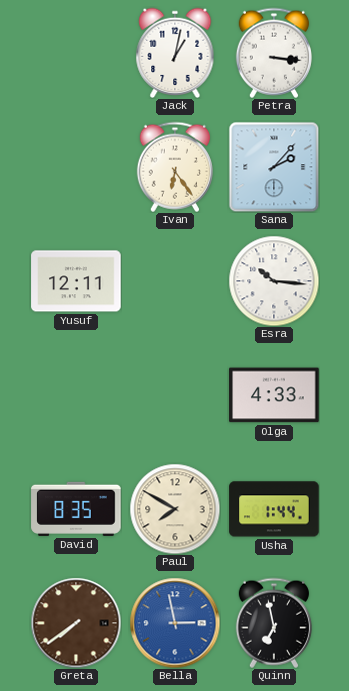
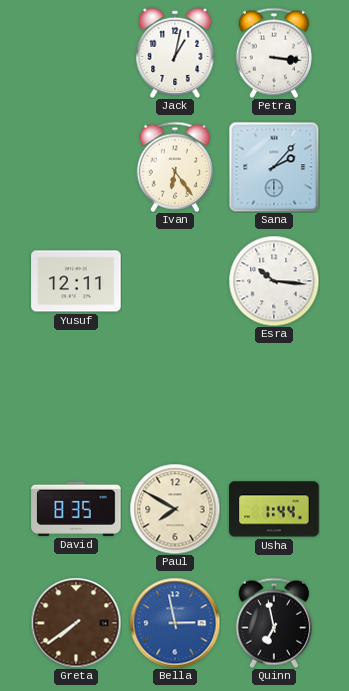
Olga: 4:33 -> none
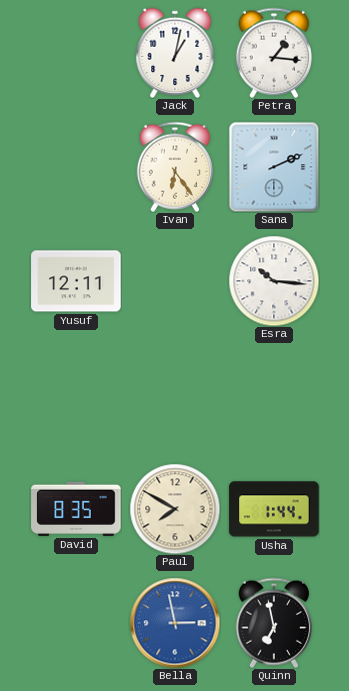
Petra: 3:16 -> 1:16
Sana: 2:07 -> 2:11
Greta: 7:39 -> none
